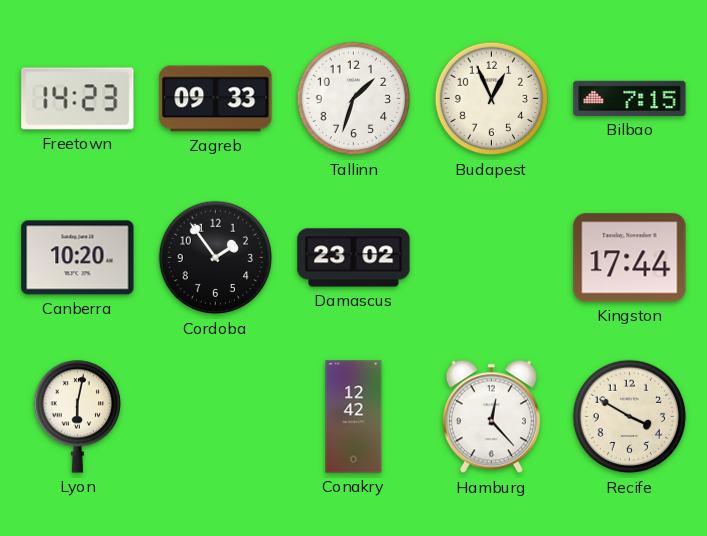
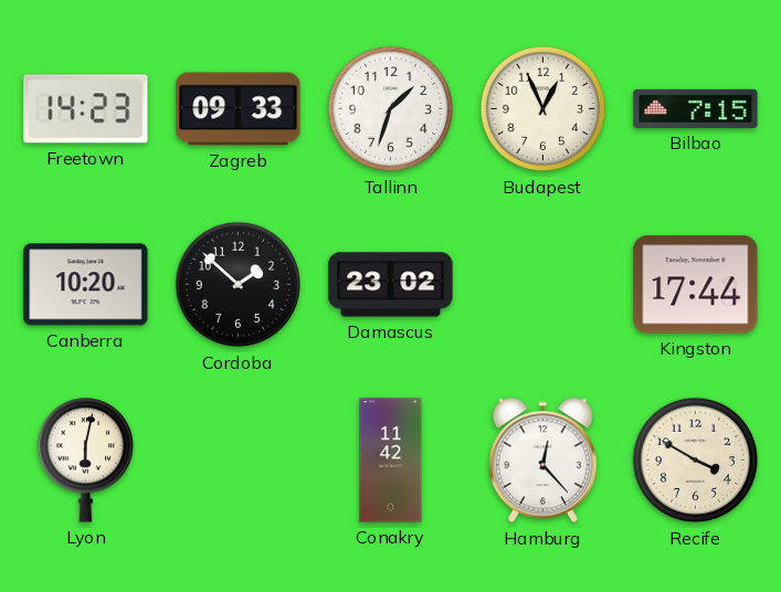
Cordoba: 1:54 -> 1:52
Conakry: 12:42 -> 11:42
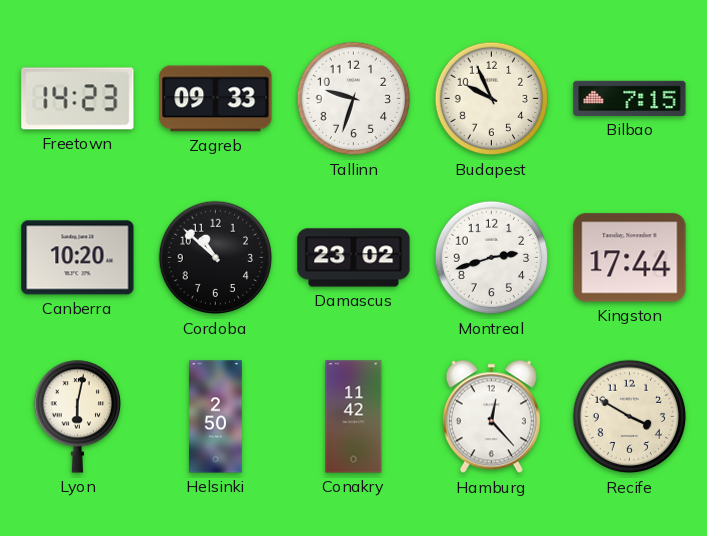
Tallinn: 1:33 -> 9:33
Budapest: 12:56 -> 9:56
Cordoba: 1:52 -> 10:52
Montreal: none -> 2:42
Helsinki: none -> 2:50
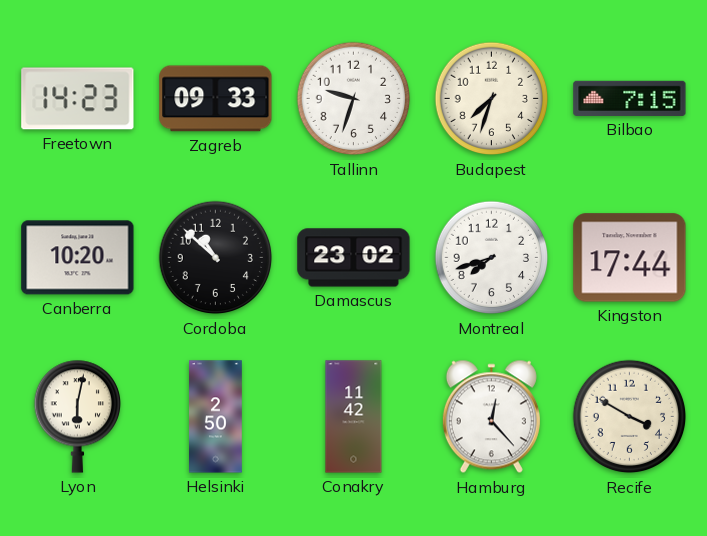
Budapest: 9:56 -> 7:33
Montreal: 2:42 -> 7:42
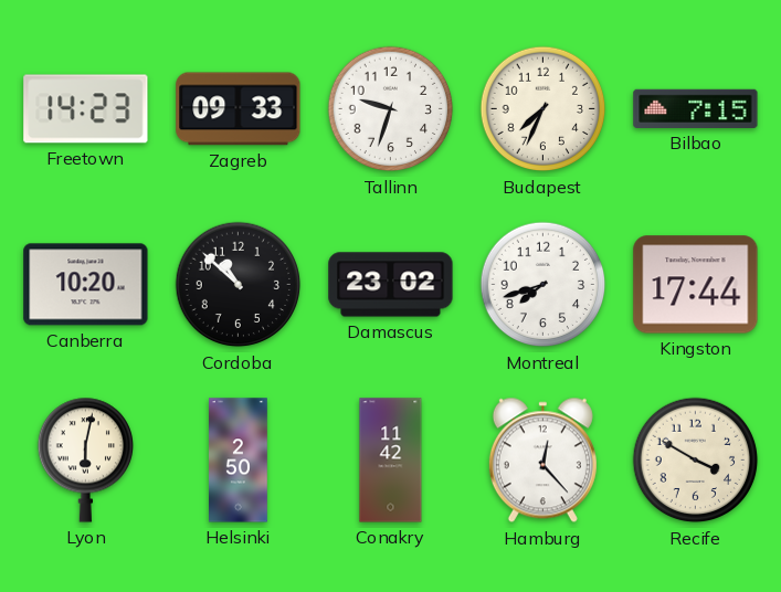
Budapest: 7:33 -> 7:34
